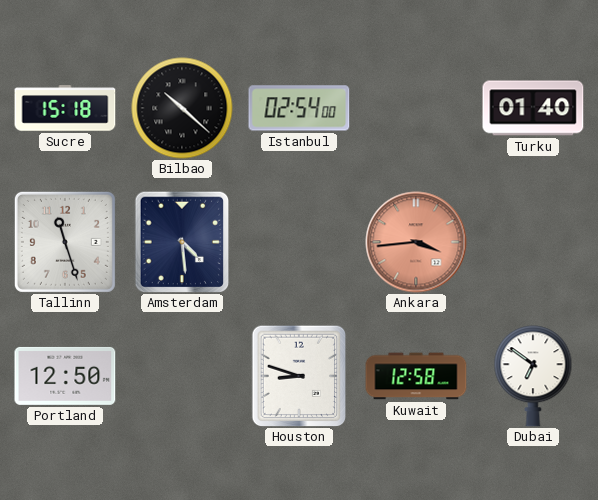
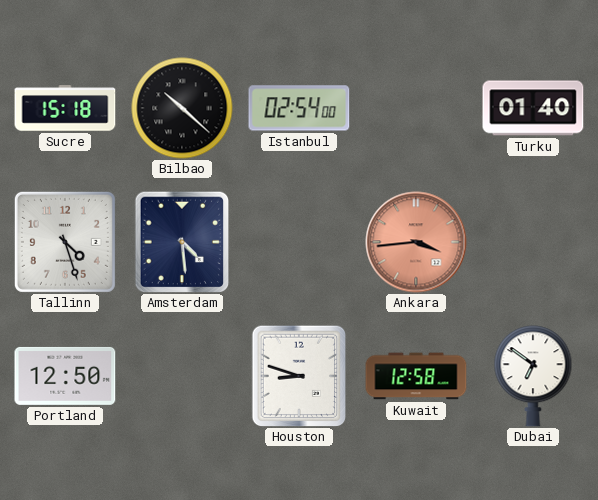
Tallinn: 11:27 -> 4:27
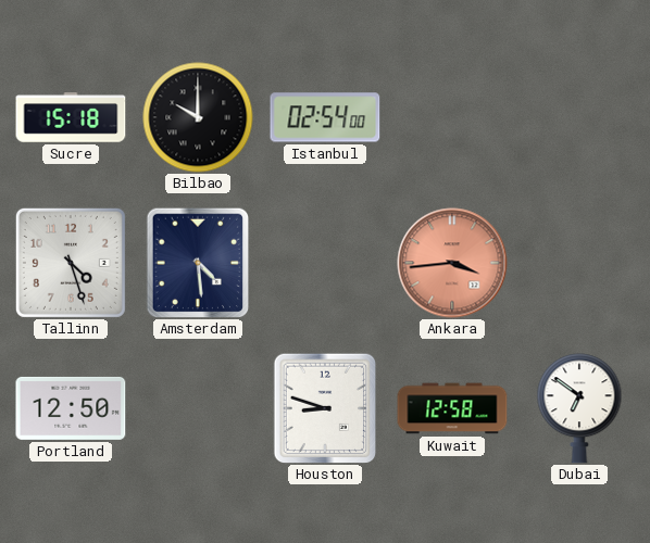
Bilbao: 10:22 -> 10:00
Turku: 01:40 -> none
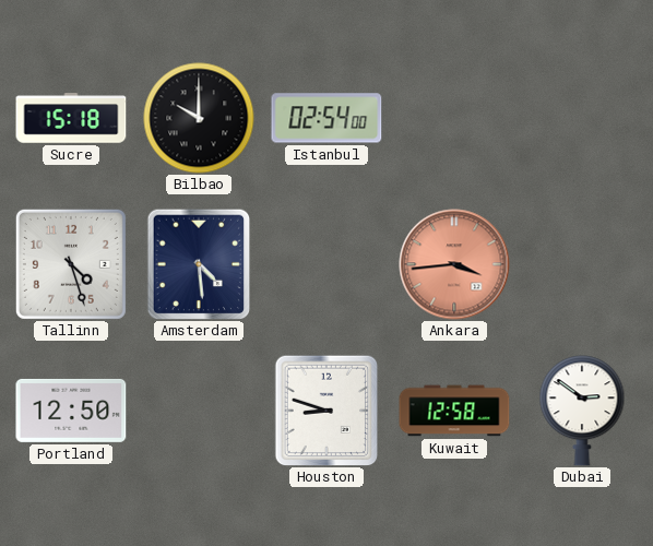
Dubai: 6:51 -> 2:51
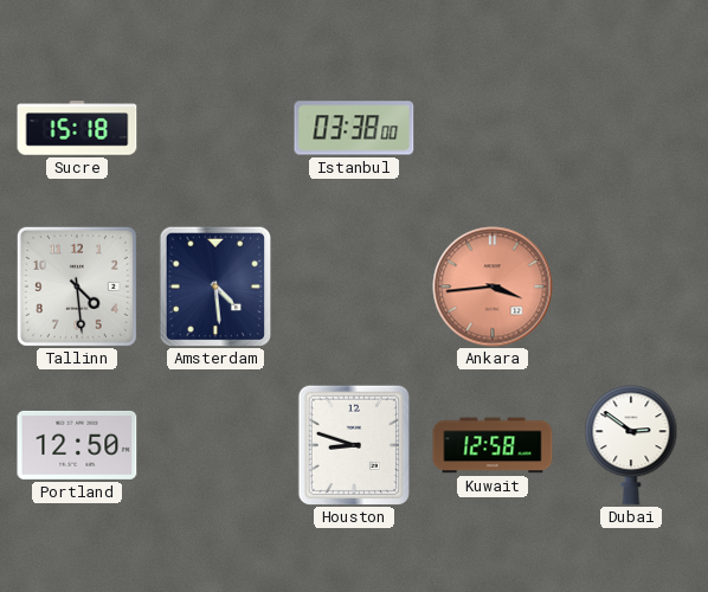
Bilbao: 10:00 -> none
Istanbul: 02:54 -> 03:38
Tallinn: 4:27 -> 4:29
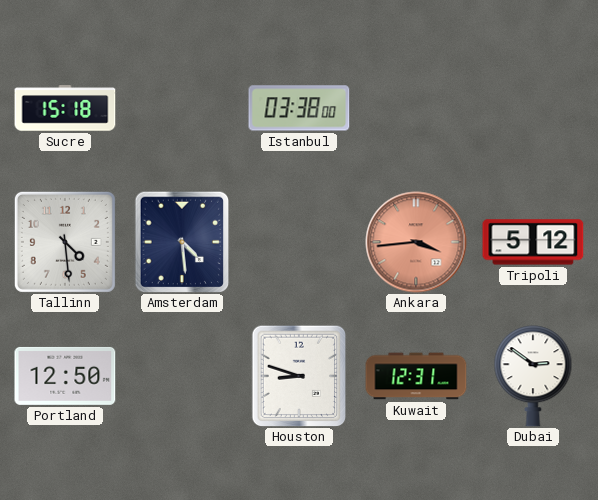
Tripoli: none -> 5:12
Kuwait: 12:58 -> 12:31
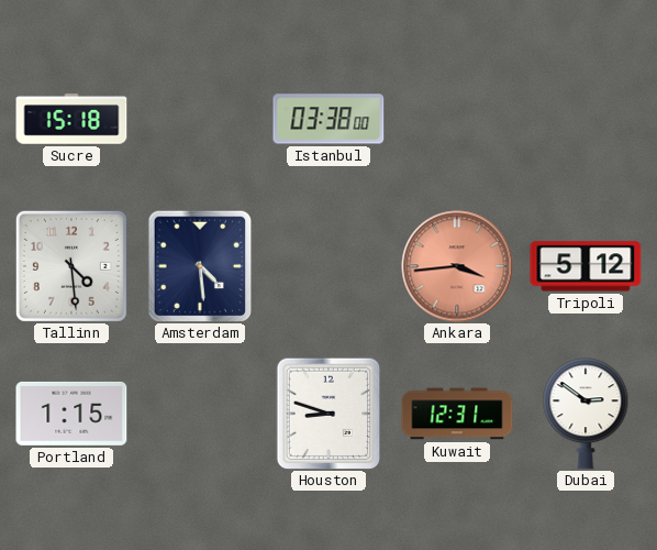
Portland: 12:50 -> 1:15
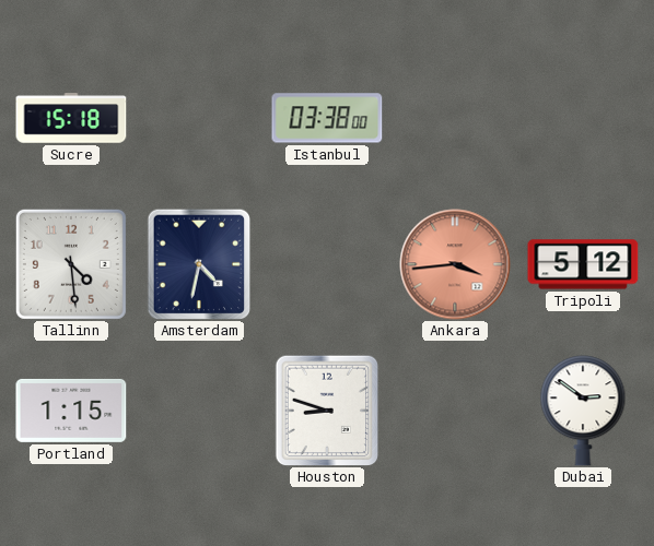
Amsterdam: 4:29 -> 4:32
Kuwait: 12:31 -> none
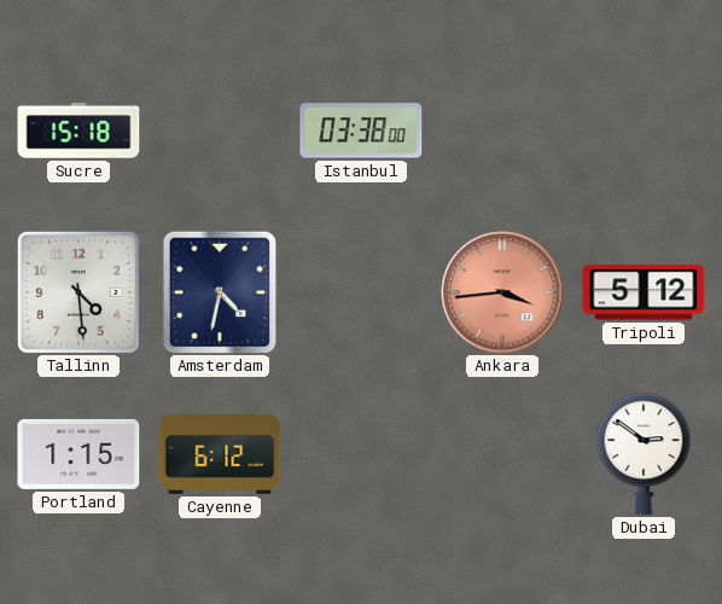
Cayenne: none -> 6:12
Houston: 8:48 -> none
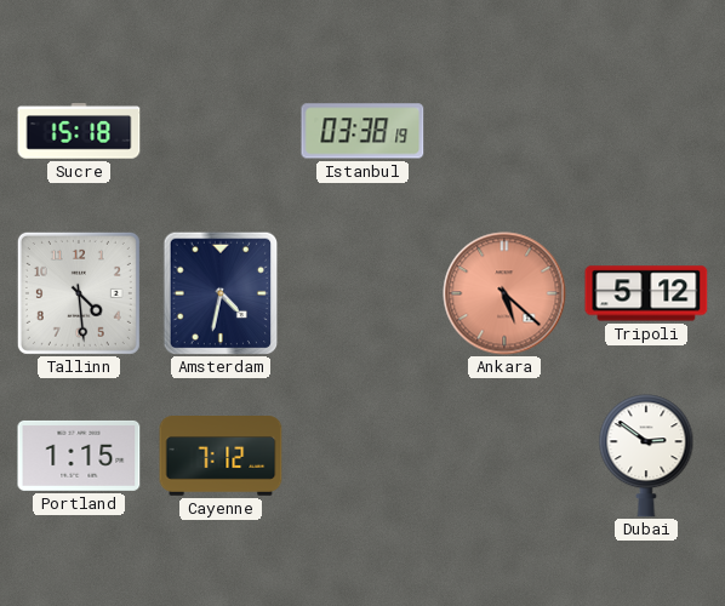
Istanbul: 03:38:00 -> 03:38:19
Ankara: 3:44 -> 5:22
Cayenne: 6:12 -> 7:12
